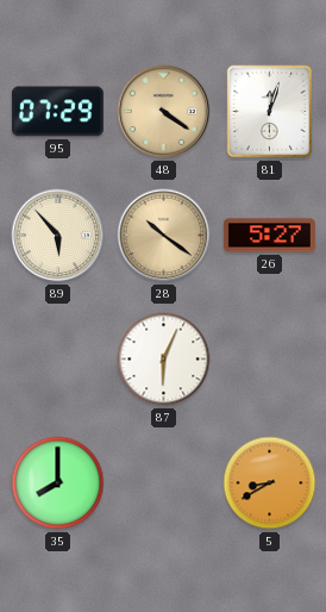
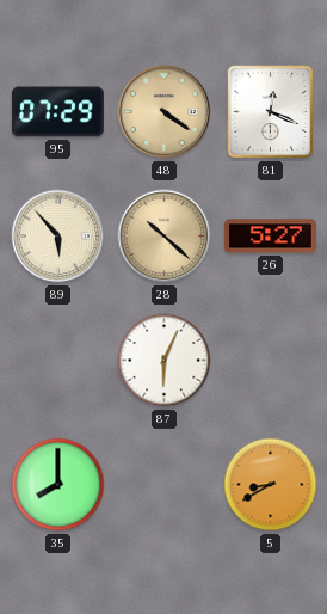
81: 12:03 -> 12:19
28: 10:21 -> 10:22
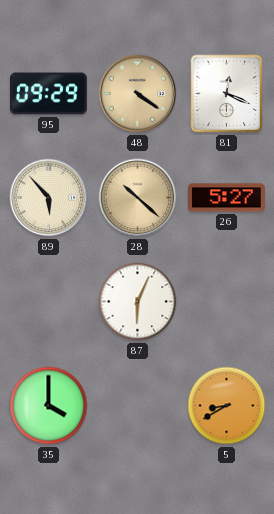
95: 07:29 -> 09:29
35: 8:00 -> 4:00
